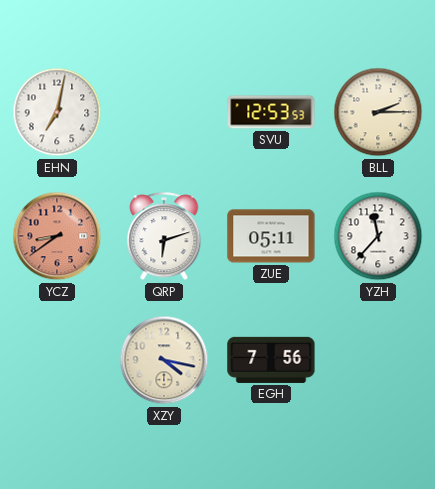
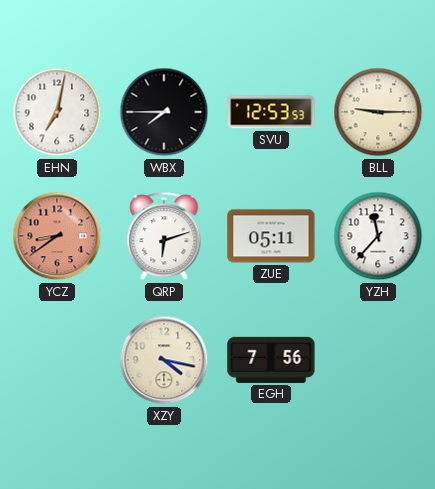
WBX: none -> 7:45
BLL: 2:15 -> 9:15
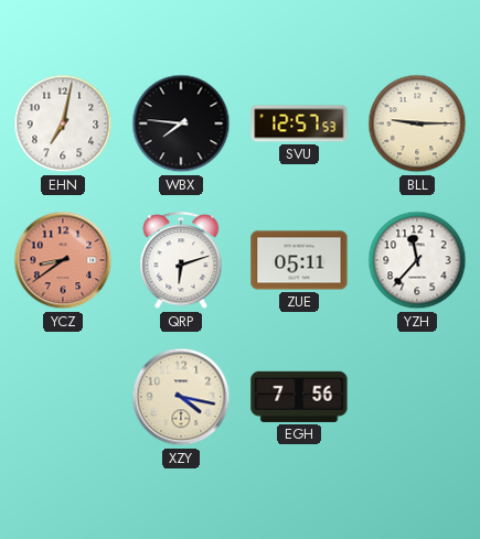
WBX: 7:45 -> 7:46
SVU: 12:53 -> 12:57
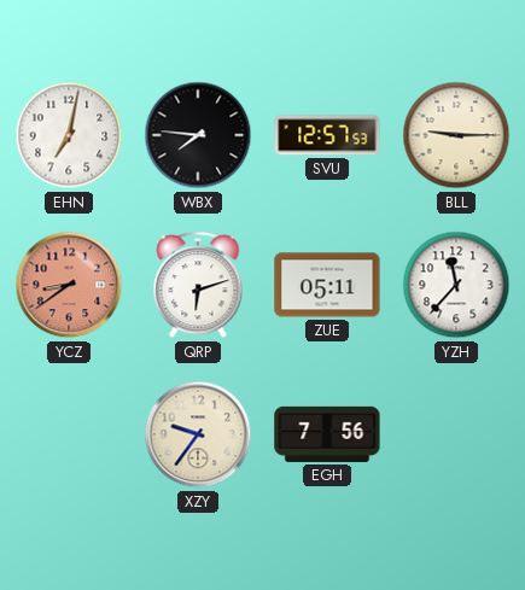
XZY: 4:17 -> 9:36
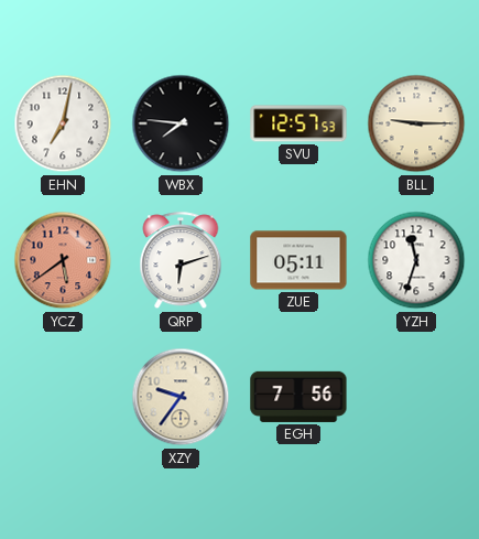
YCZ: 8:39 -> 5:39
YZH: 11:37 -> 11:33
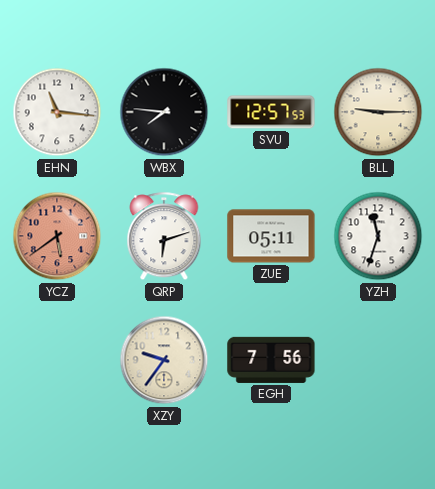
EHN: 7:02 -> 11:16
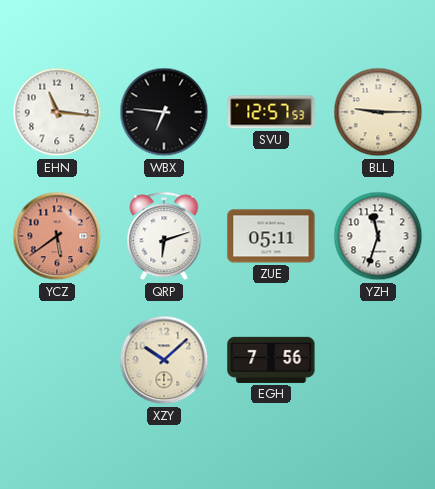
WBX: 7:46 -> 6:46
XZY: 9:36 -> 10:08
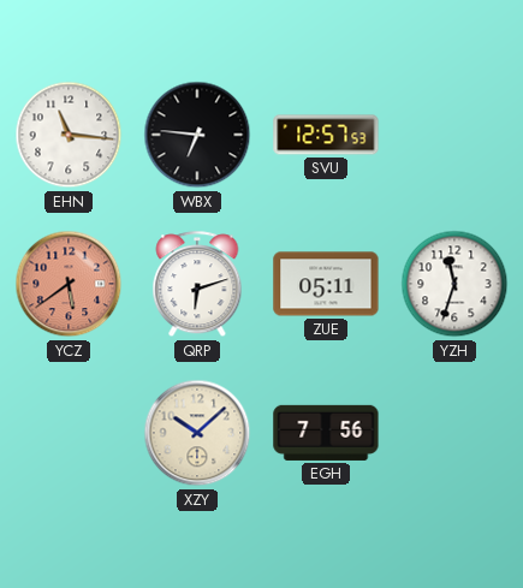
BLL: 9:15 -> none
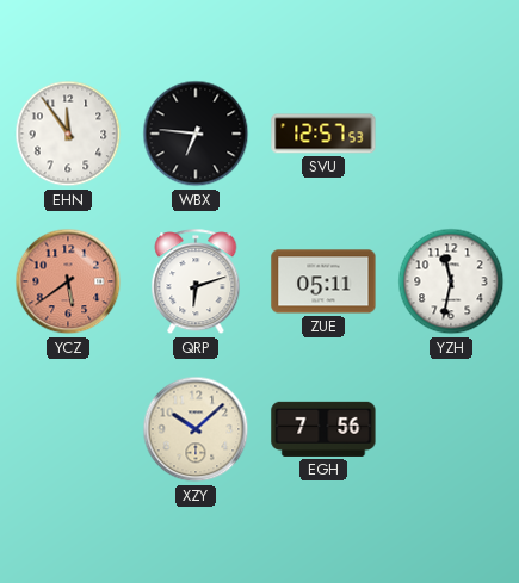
EHN: 11:16 -> 11:54
YZH: 11:33 -> 11:32
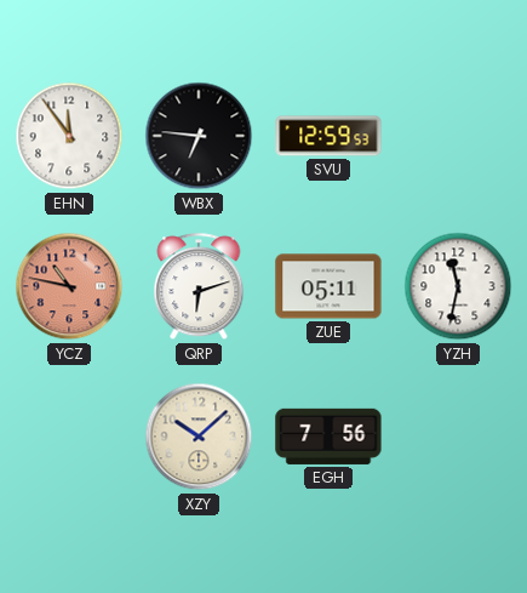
SVU: 12:57 -> 12:59
YCZ: 5:39 -> 10:47
